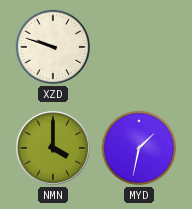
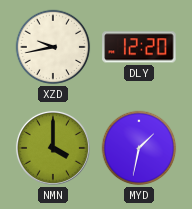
XZD: 9:48 -> 9:43
DLY: none -> 12:20
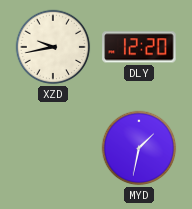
NMN: 4:00 -> none
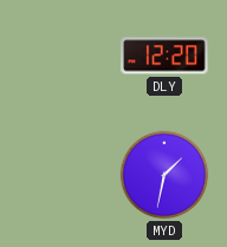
XZD: 9:43 -> none
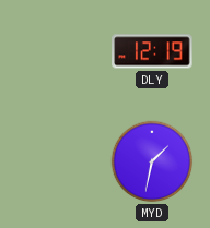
DLY: 12:20 -> 12:19
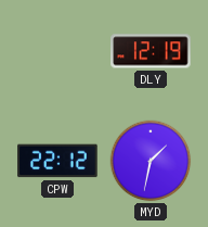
CPW: none -> 22:12
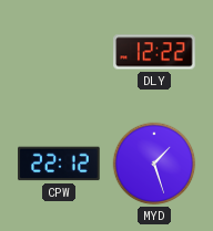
DLY: 12:19 -> 12:22
MYD: 1:32 -> 1:27
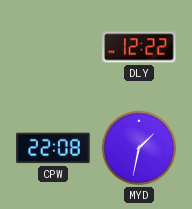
CPW: 22:12 -> 22:08
MYD: 1:27 -> 1:32
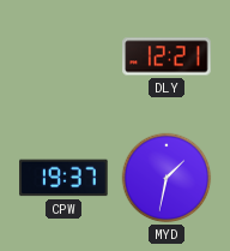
DLY: 12:22 -> 12:21
CPW: 22:08 -> 19:37
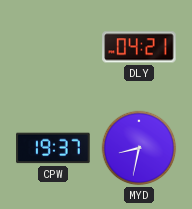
DLY: 12:21 -> 04:21
MYD: 1:32 -> 8:32
